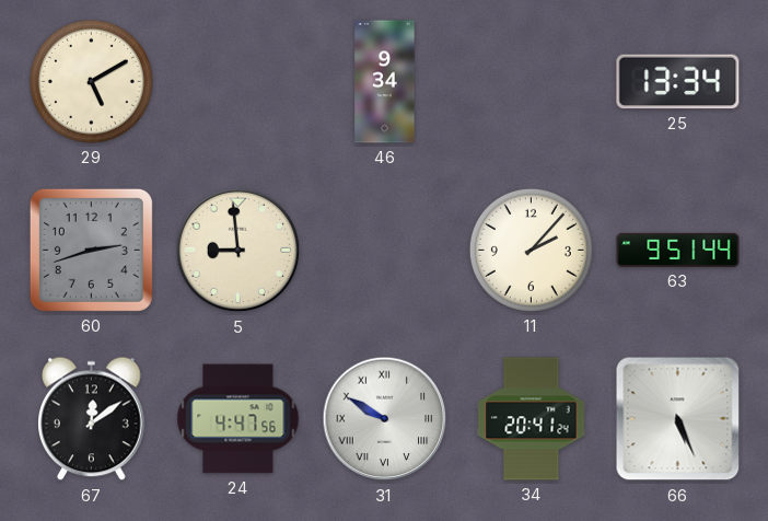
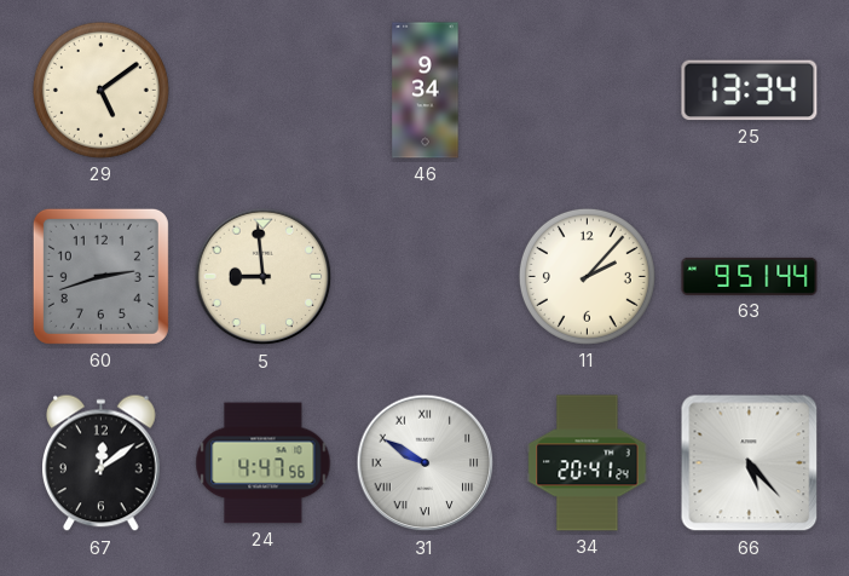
29: 5:10 -> 5:09
66: 5:26 -> 5:23
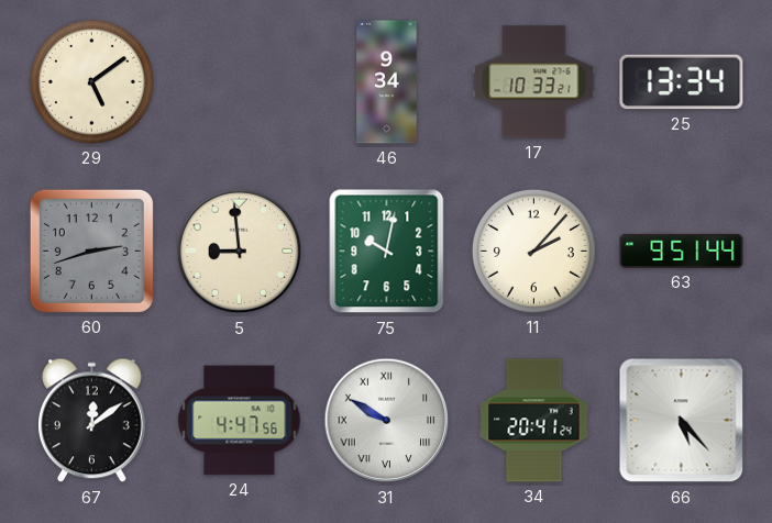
17: none -> 10:33
75: none -> 10:02
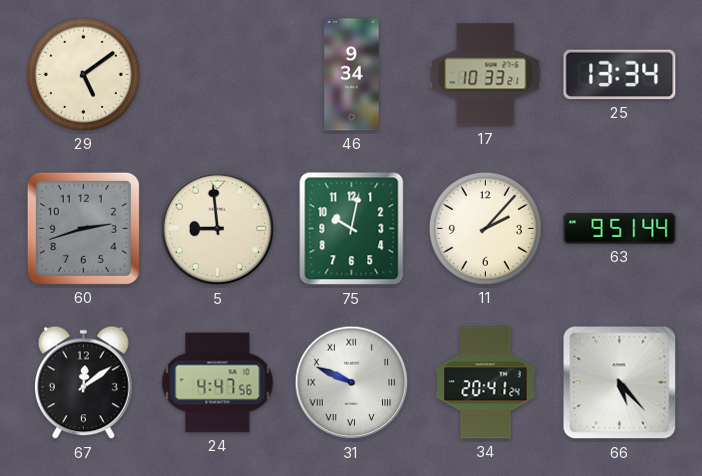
31: 9:50 -> 9:49
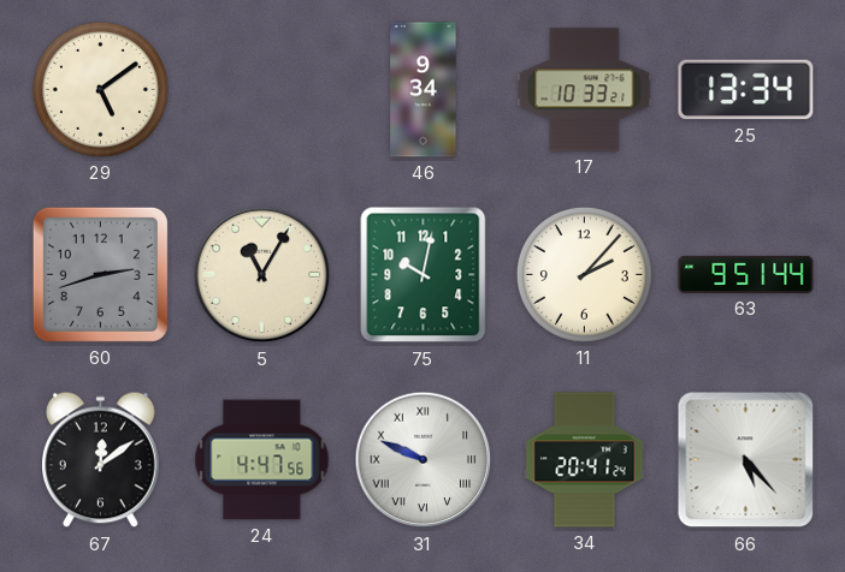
5: 8:59 -> 11:05
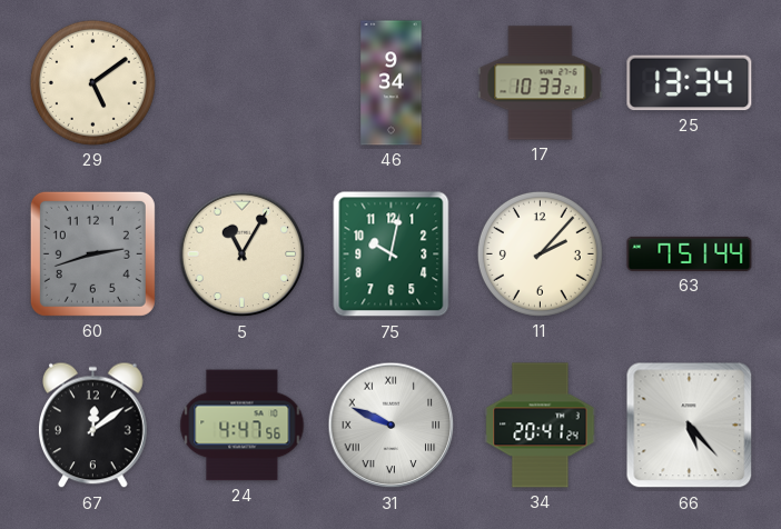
63: 9:51 -> 7:51
